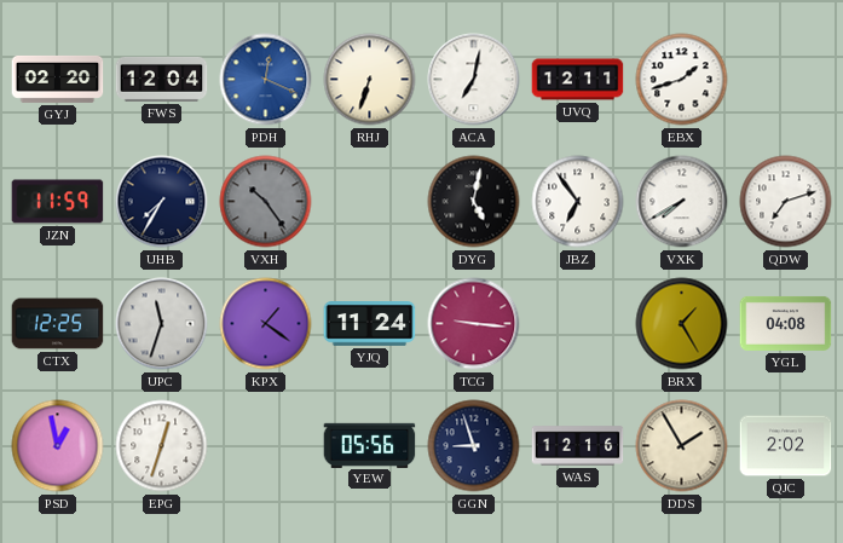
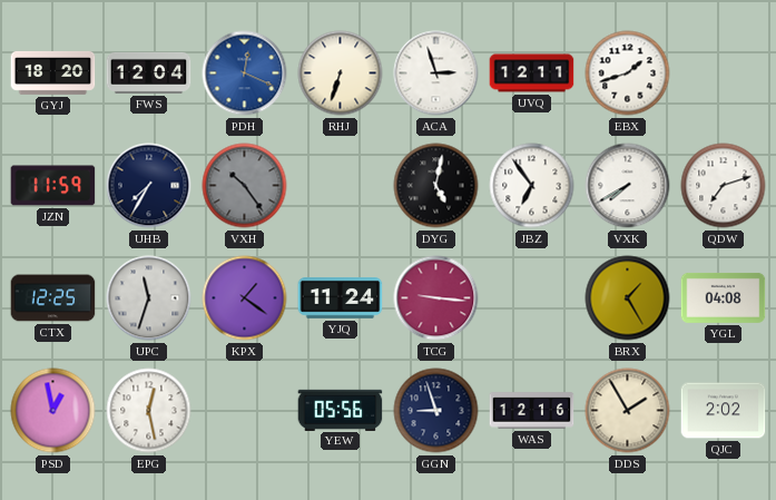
GYJ: 02:20 -> 18:20
ACA: 7:02 -> 2:57
EPG: 12:33 -> 12:28
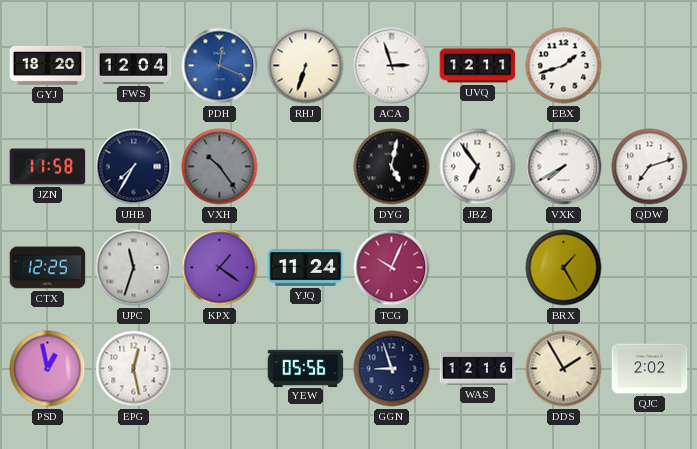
JZN: 11:59 -> 11:58
TCG: 9:16 -> 10:04
YGL: 04:08 -> none
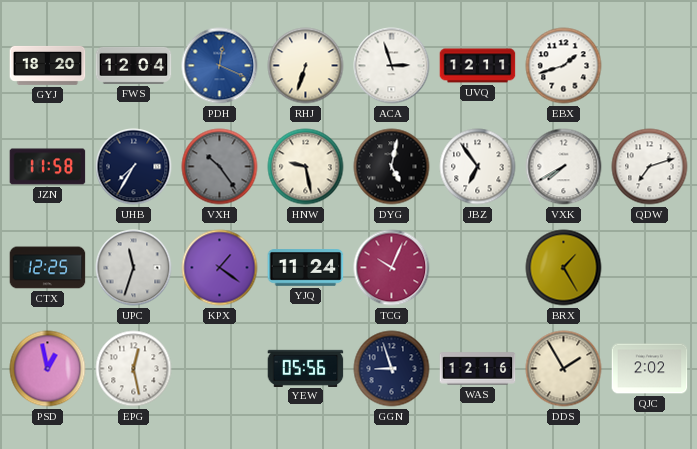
HNW: none -> 9:28
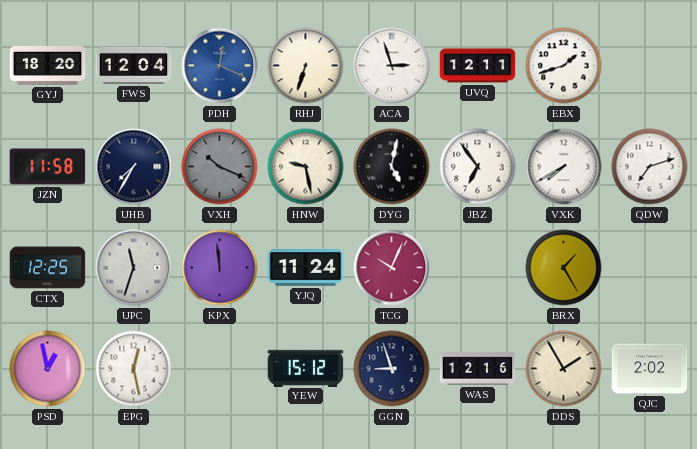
VXH: 10:24 -> 10:19
KPX: 1:21 -> 11:59
YEW: 05:56 -> 15:12
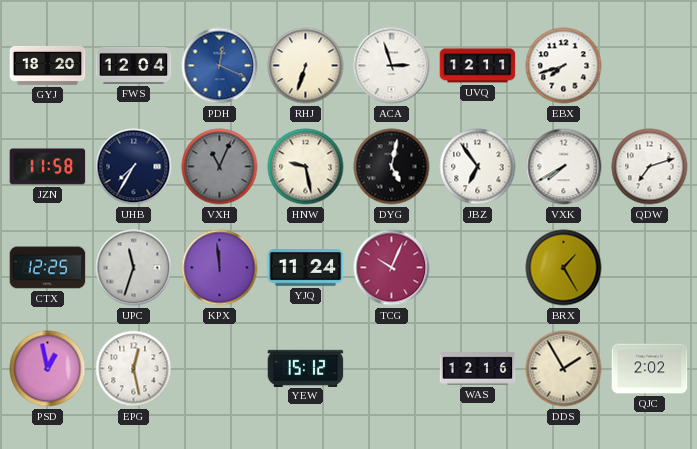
EBX: 1:42 -> 7:42
VXH: 10:19 -> 11:04
GGN: 8:57 -> none
